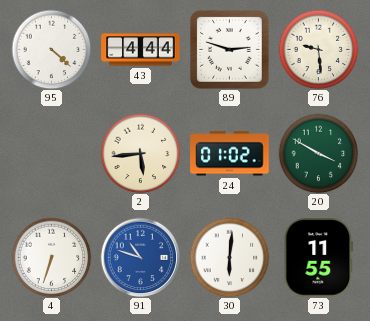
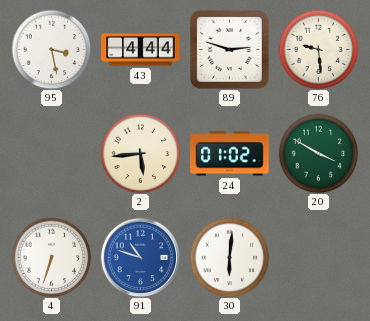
95: 4:22 -> 3:28
73: 11:55 -> none
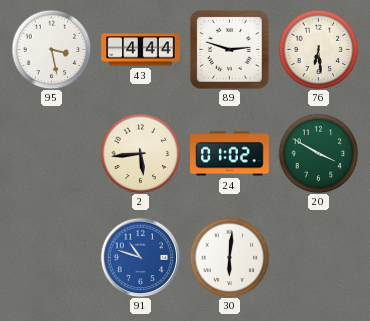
76: 9:29 -> 6:29
4: 6:33 -> none
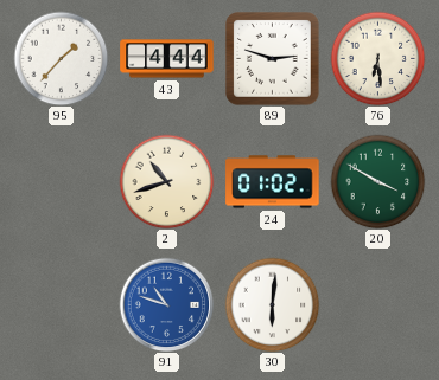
95: 3:28 -> 1:37
2: 5:44 -> 10:42
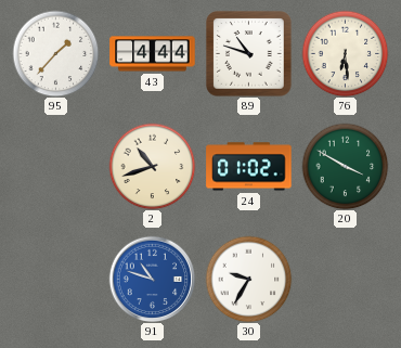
89: 2:48 -> 10:48
30: 6:01 -> 9:35
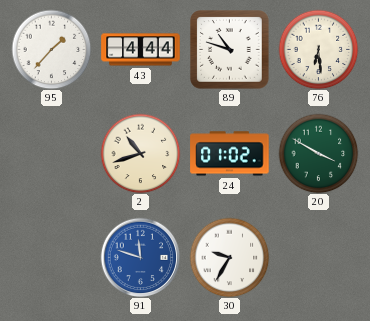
91: 10:48 -> 11:48
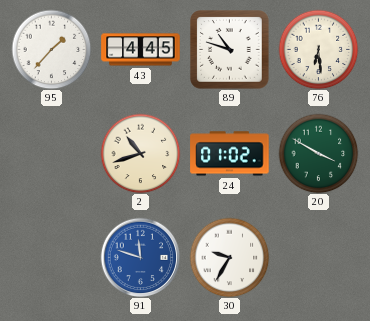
43: 4:44 -> 4:45
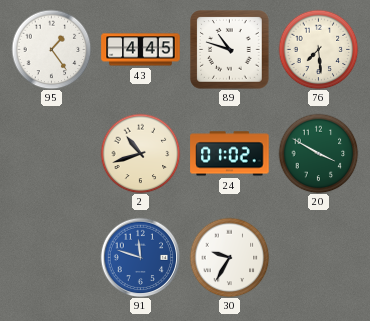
95: 1:37 -> 1:24
76: 6:29 -> 7:29
